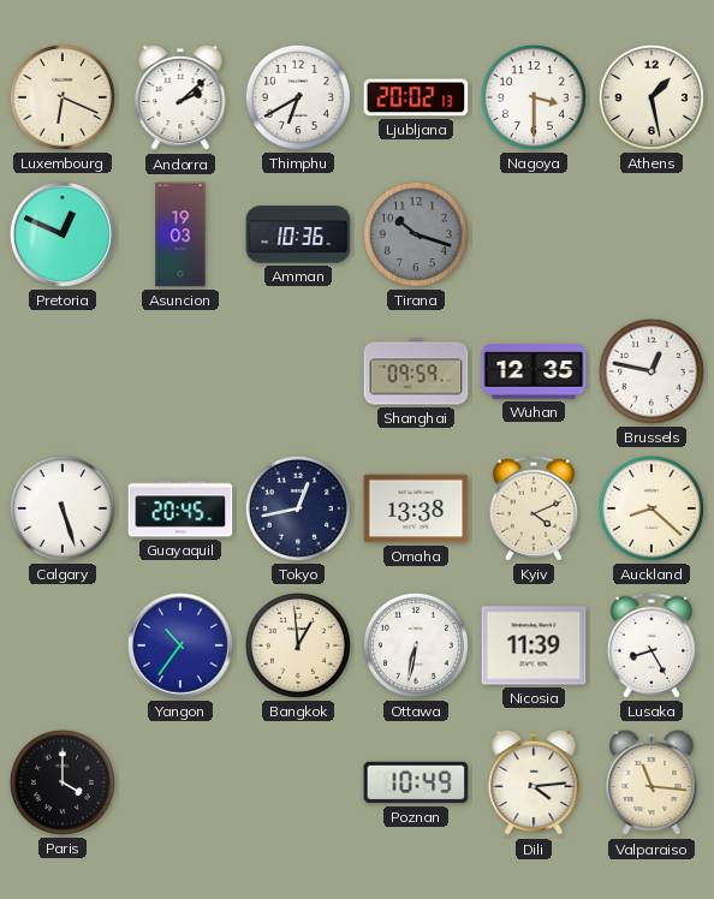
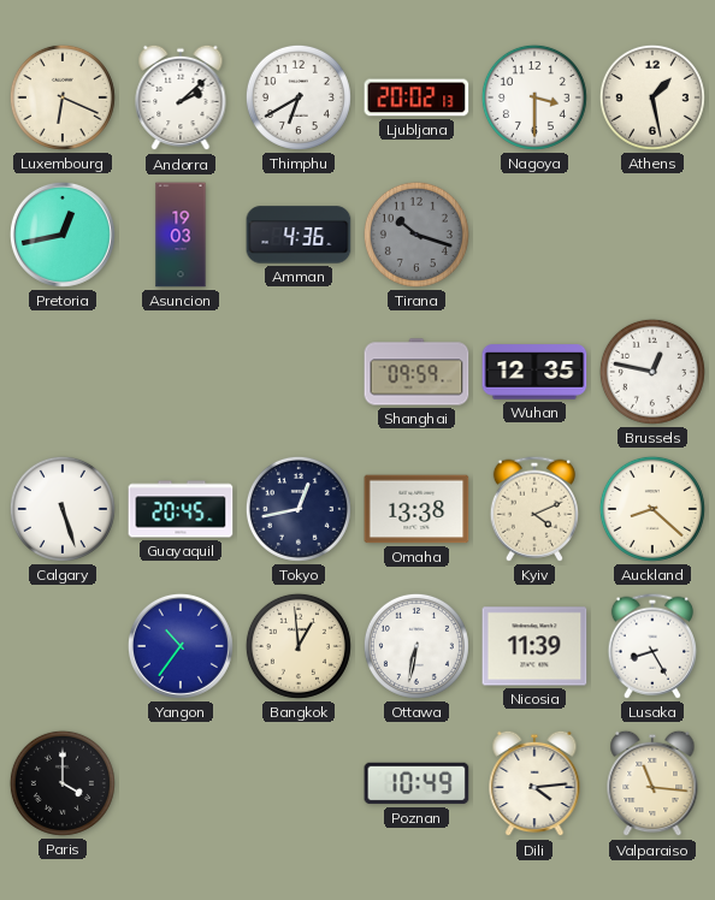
Pretoria: 12:49 -> 12:43
Amman: 10:36 -> 4:36
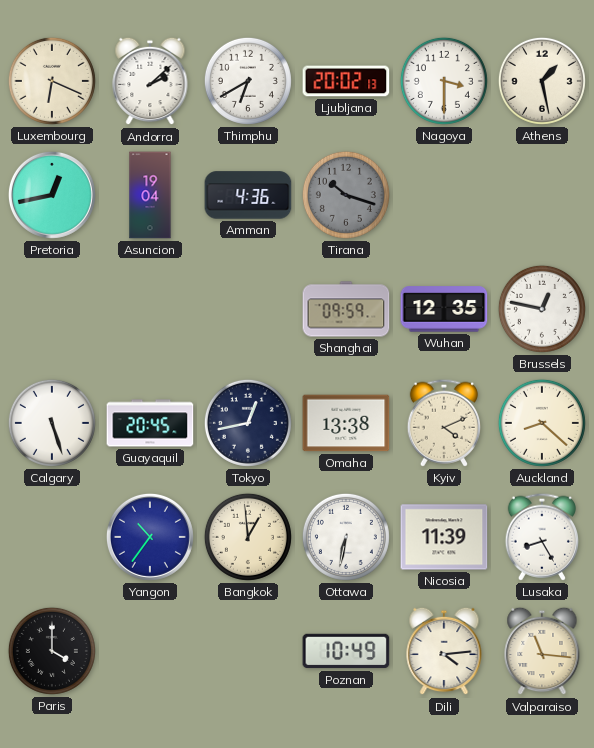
Asuncion: 19:03 -> 19:04
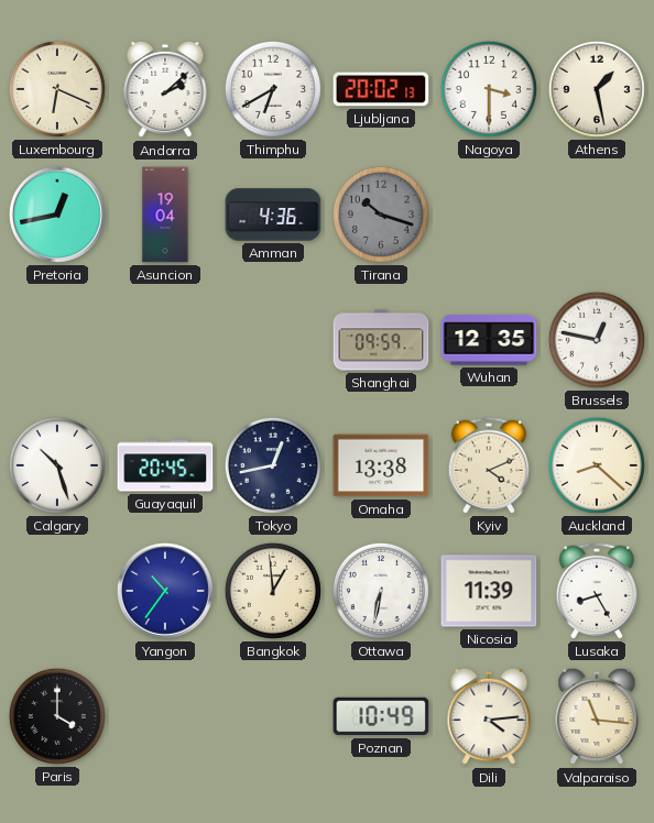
Calgary: 5:27 -> 10:27
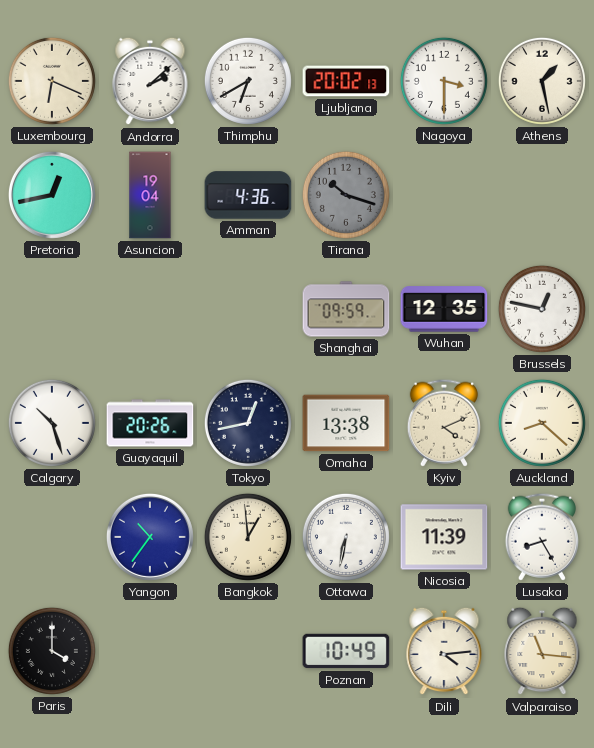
Guayaquil: 20:45 -> 20:26
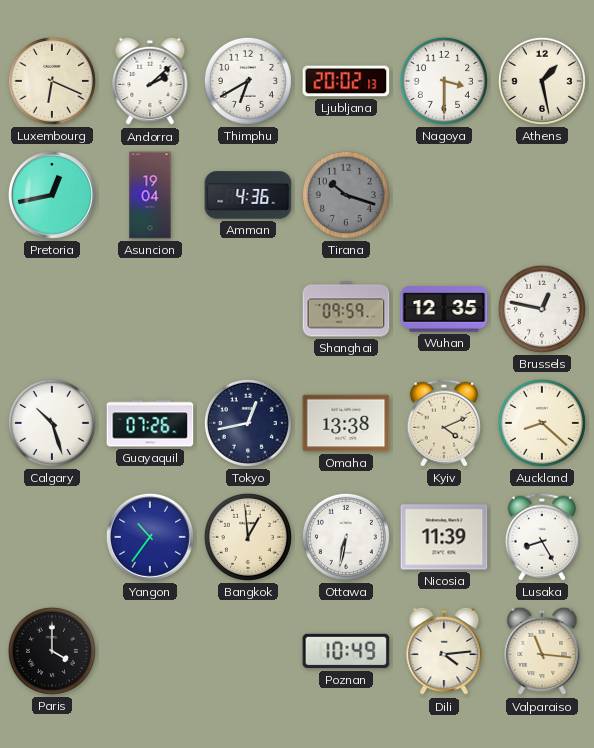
Guayaquil: 20:26 -> 07:26
